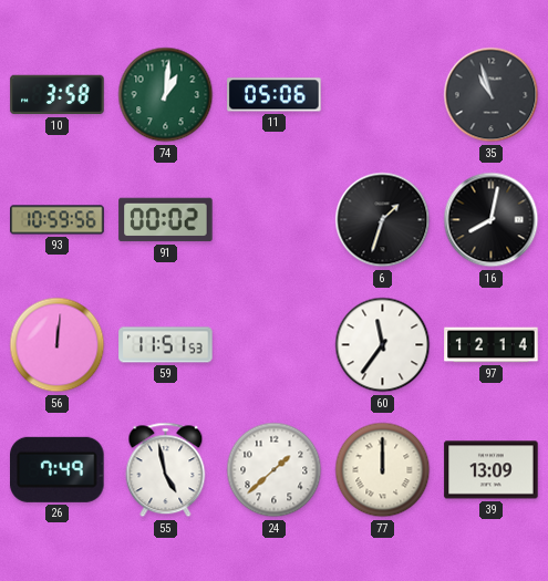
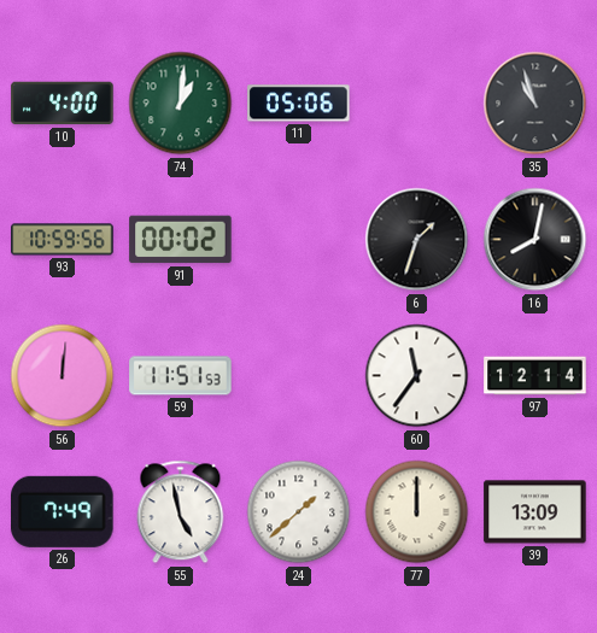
10: 3:58 -> 4:00
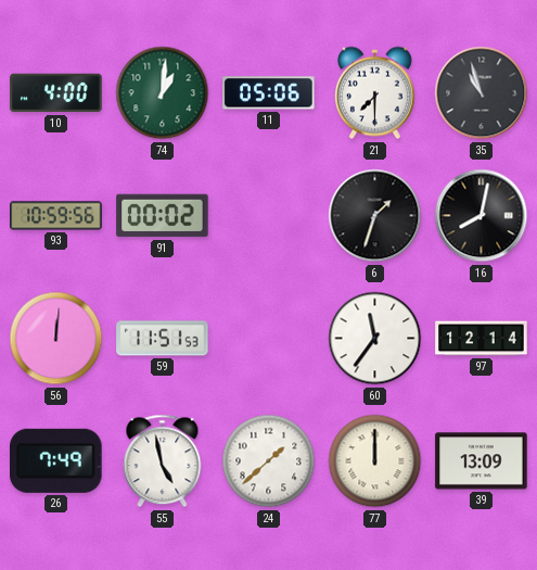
21: none -> 7:30
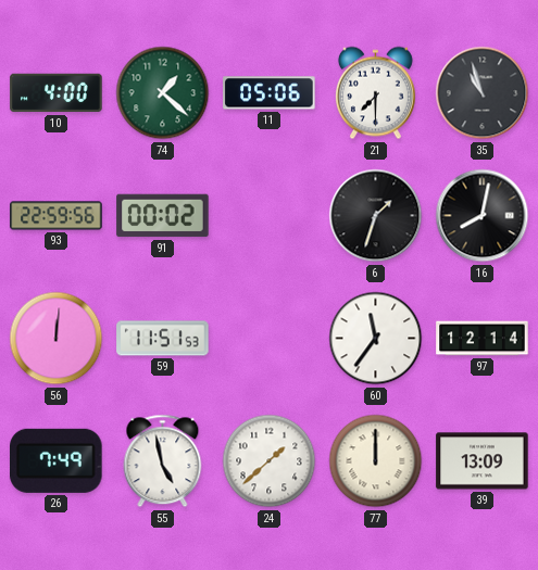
74: 1:01 -> 1:22
93: 10:59 -> 22:59
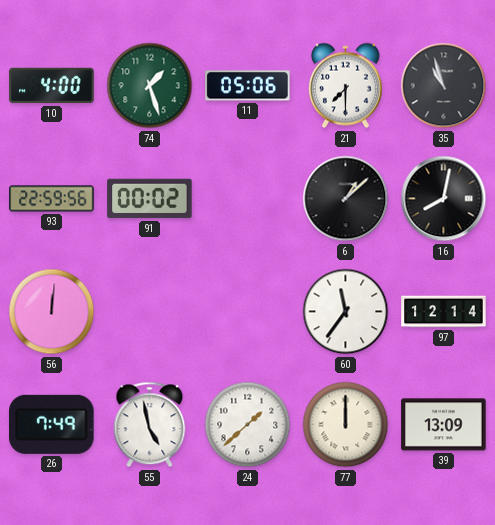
74: 1:22 -> 1:27
6: 1:33 -> 1:08
59: 11:51 -> none
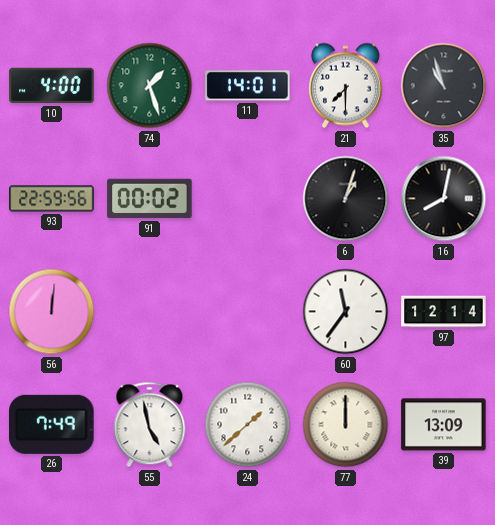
11: 05:06 -> 14:01
6: 1:08 -> 1:03
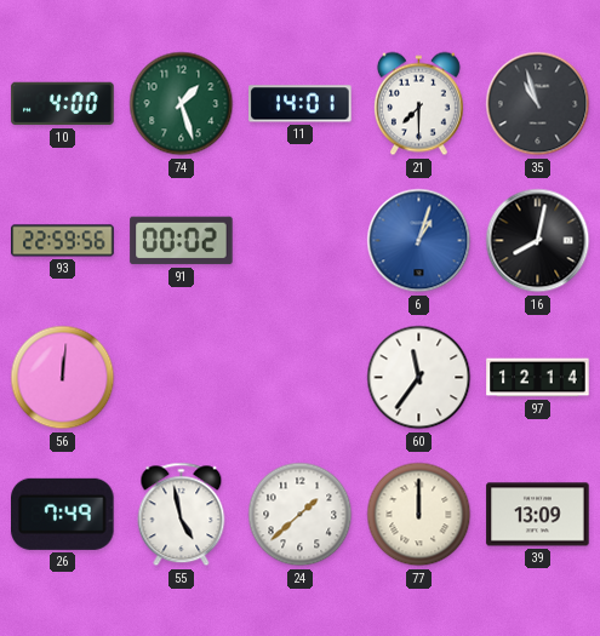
6 dial: black -> blue
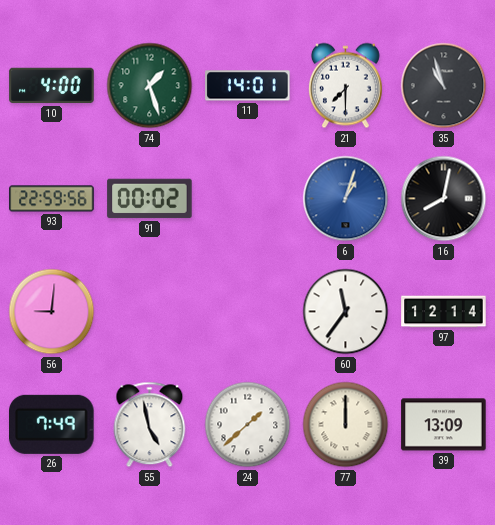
56: 12:01 -> 9:01
